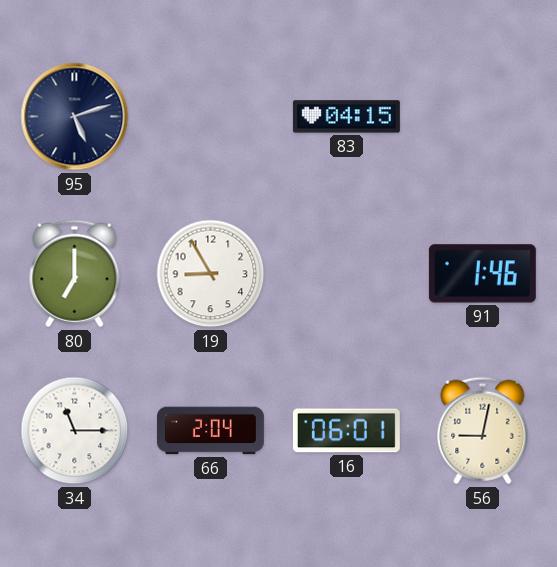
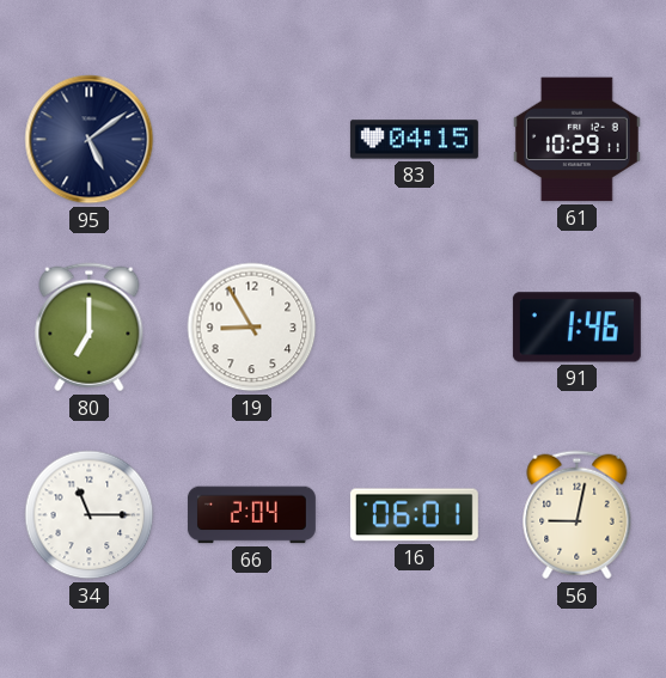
95: 5:12 -> 5:09
61: none -> 10:29
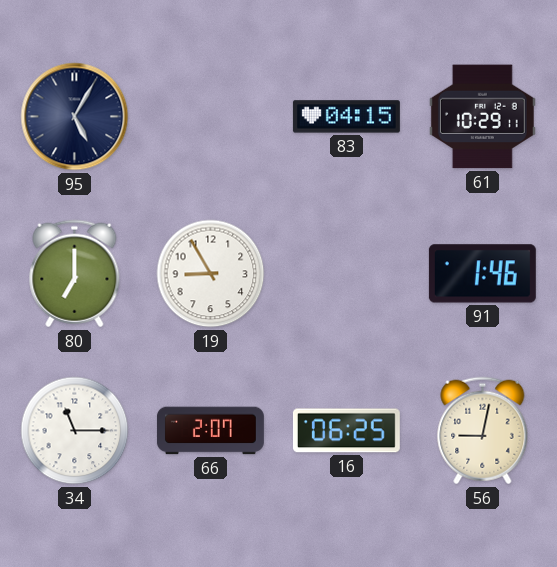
95: 5:09 -> 5:05
66: 2:04 -> 2:07
16: 06:01 -> 06:25
